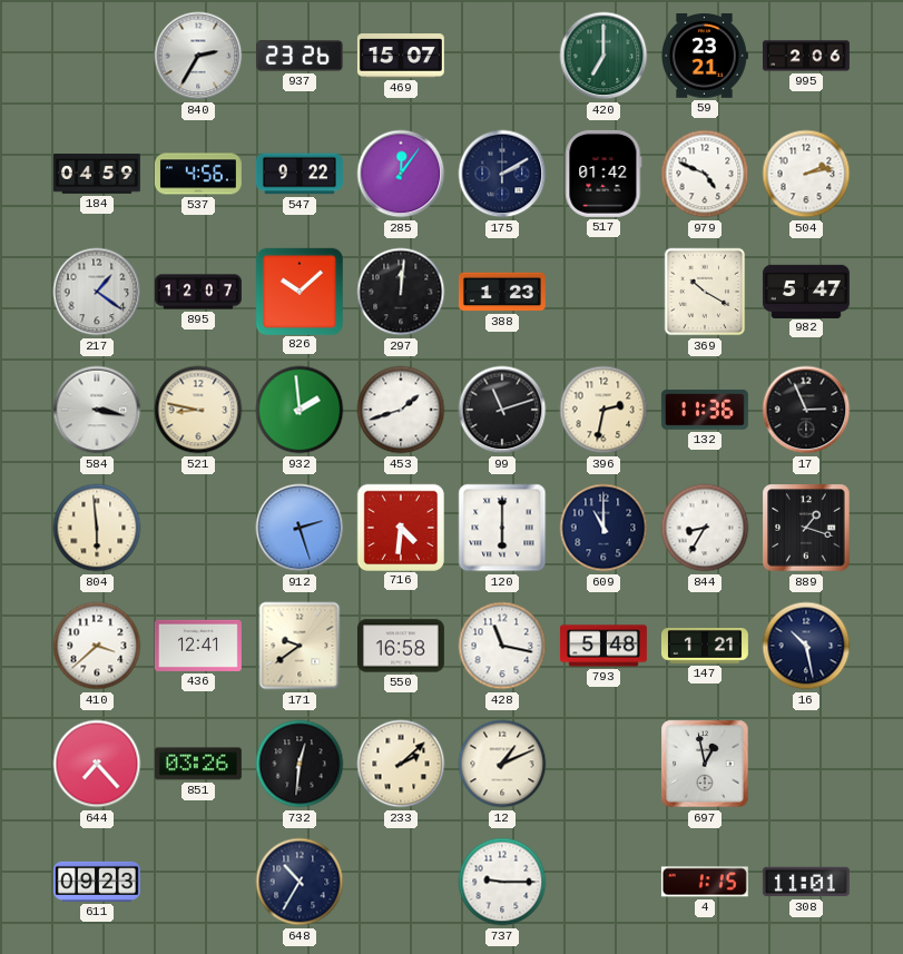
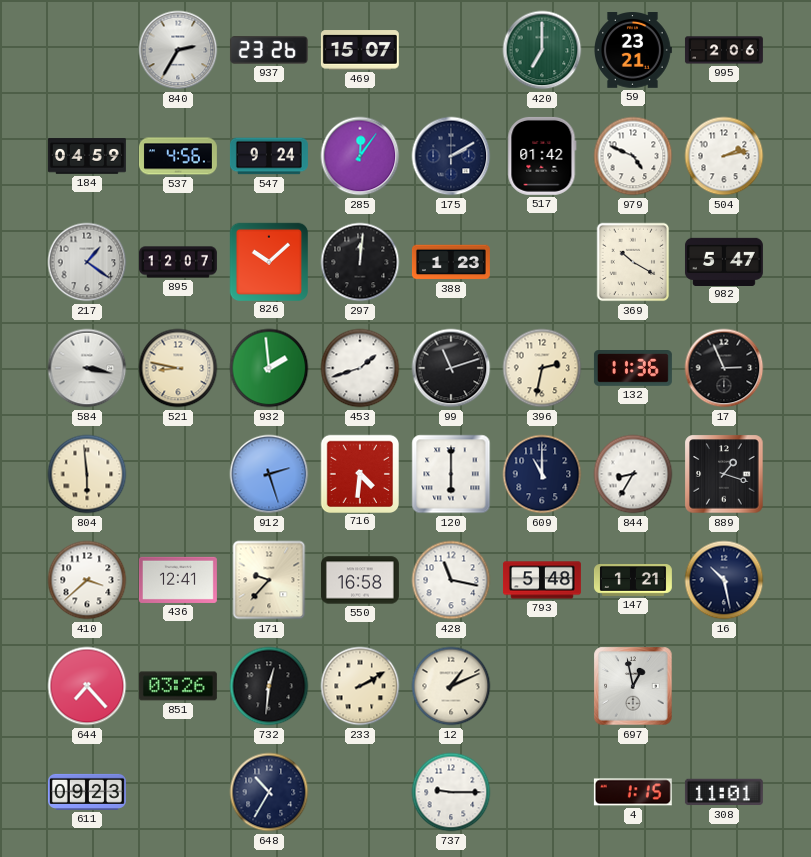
547: 9:22 -> 9:24
171: 9:39 -> 9:37
233: 2:08 -> 2:10
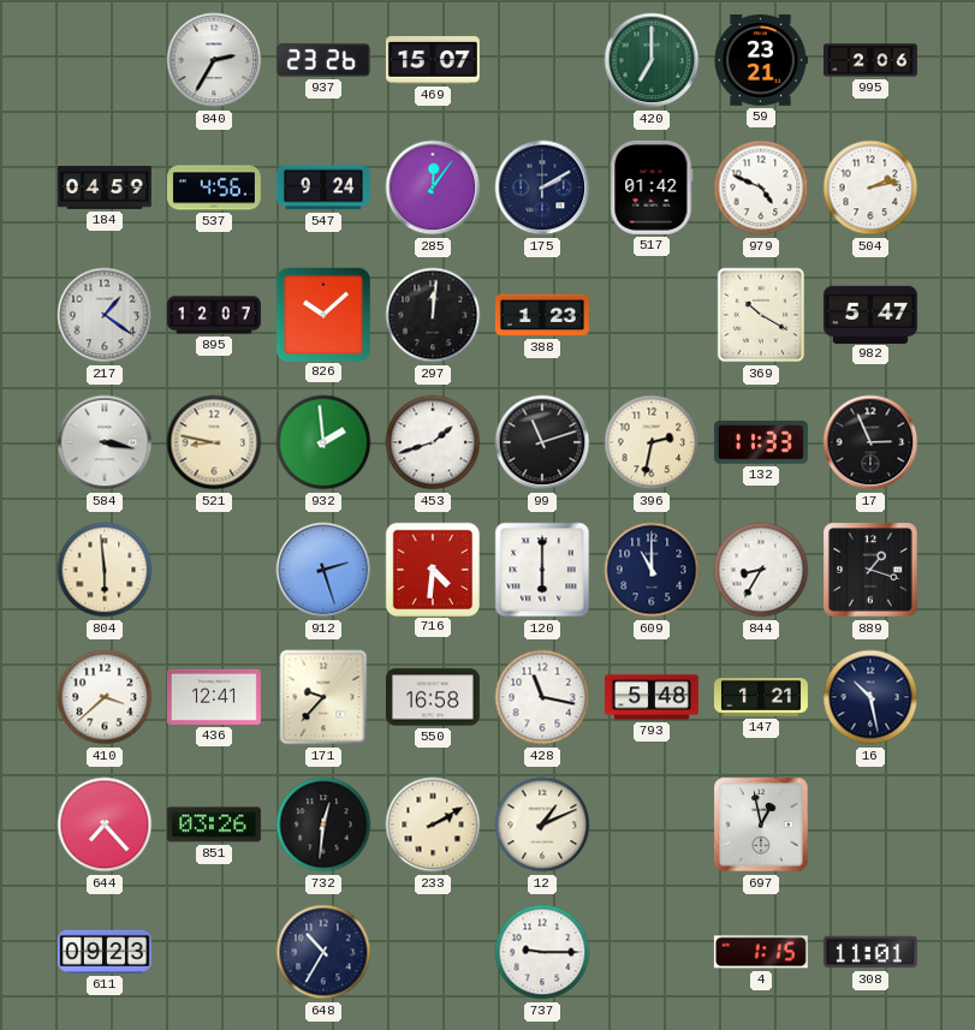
132: 11:36 -> 11:33
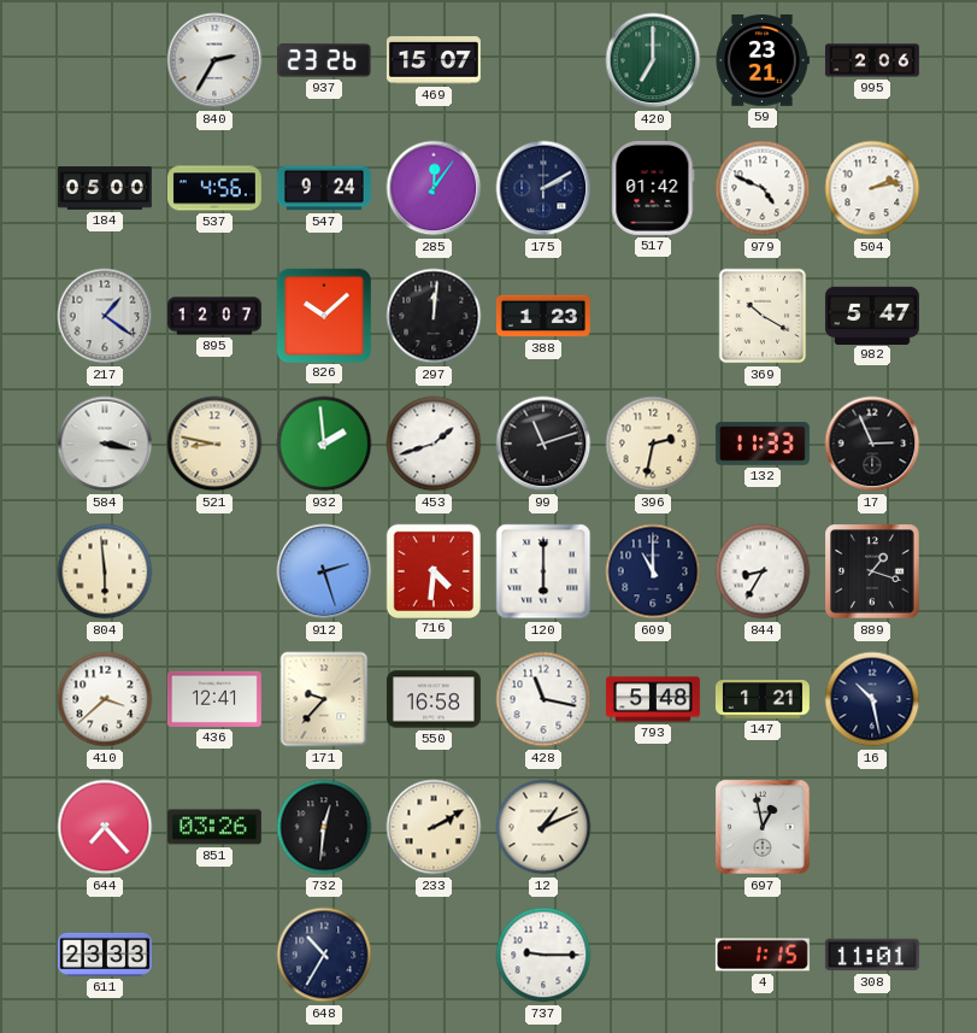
184: 04:59 -> 05:00
611: 09:23 -> 23:33
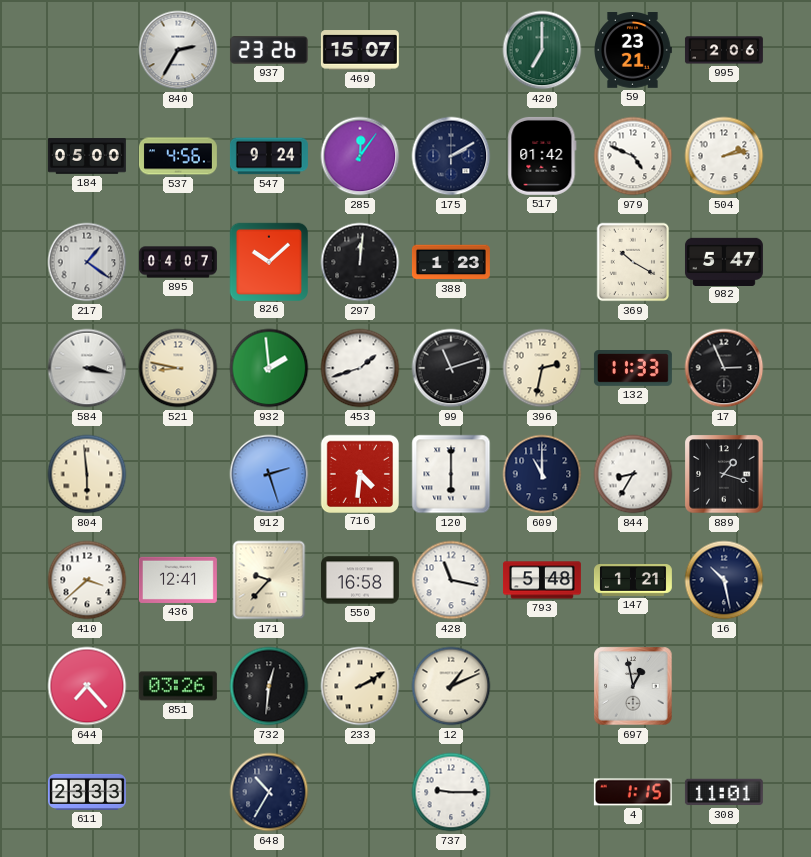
895: 12:07 -> 04:07
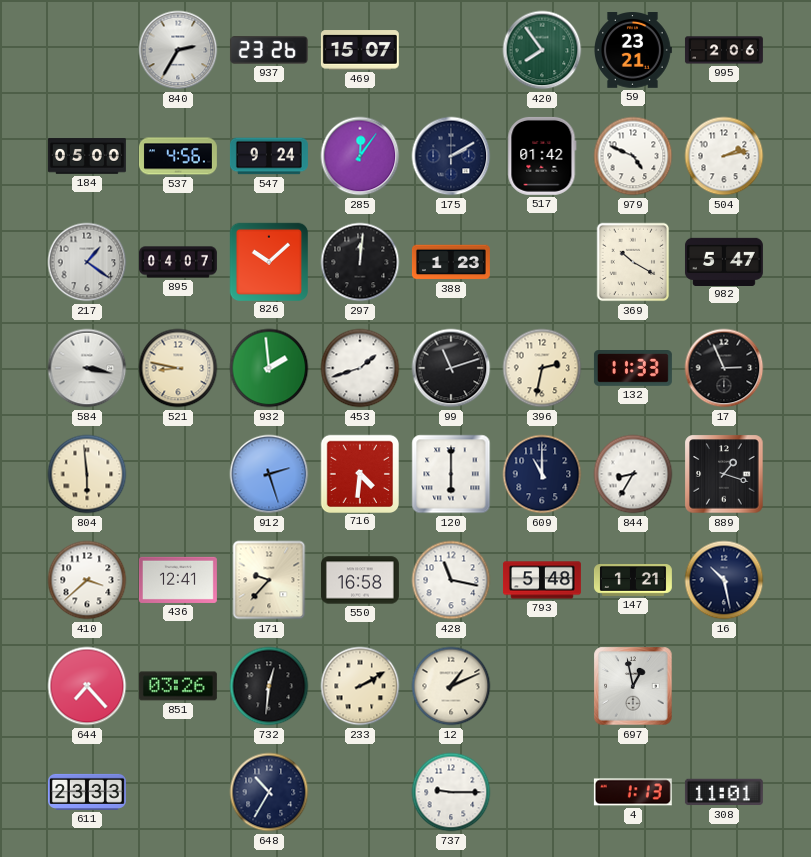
420: 7:00 -> 7:54
4: 1:15 -> 1:13
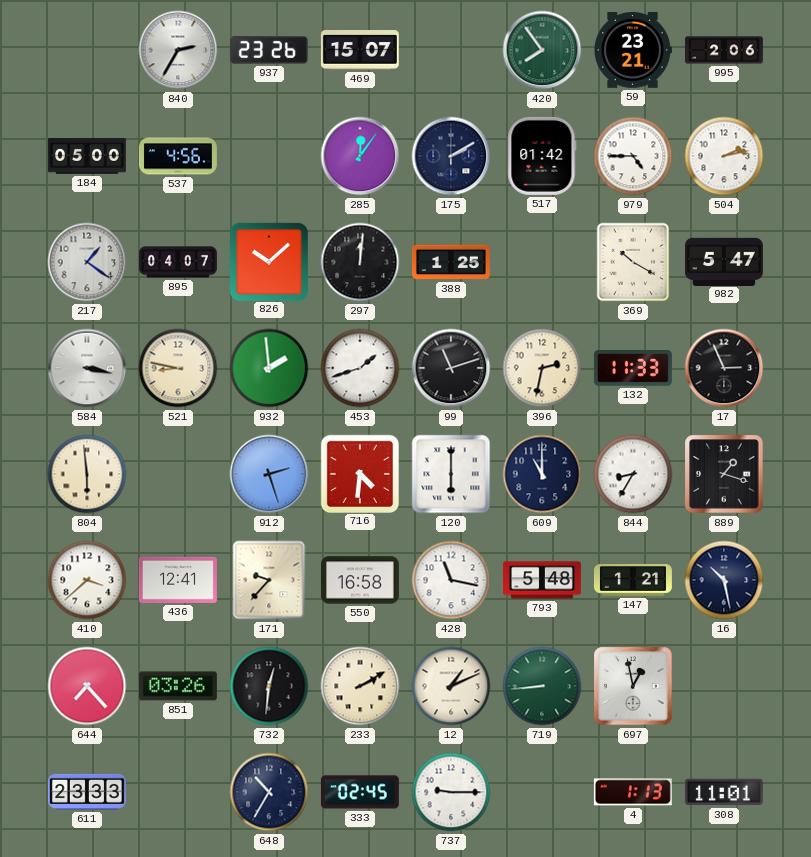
547: 9:24 -> none
979: 4:49 -> 4:45
388: 1:23 -> 1:25
719: none -> 8:44
333: none -> 02:45
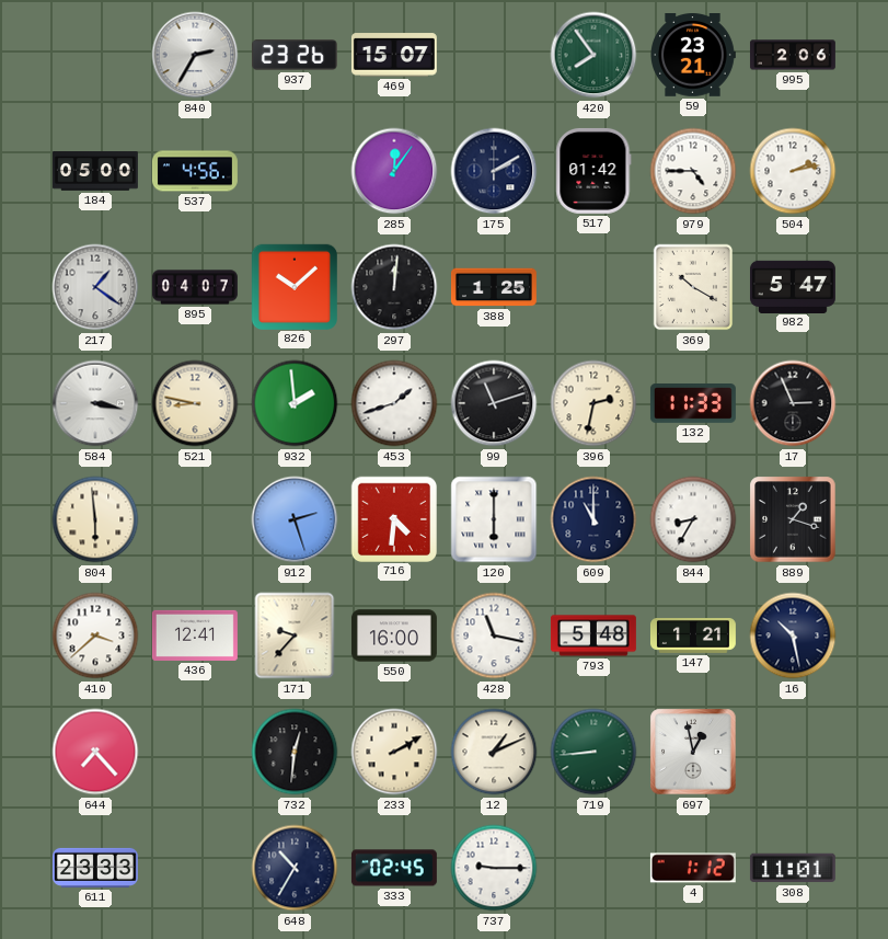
550: 16:58 -> 16:00
851: 03:26 -> none
4: 1:13 -> 1:12
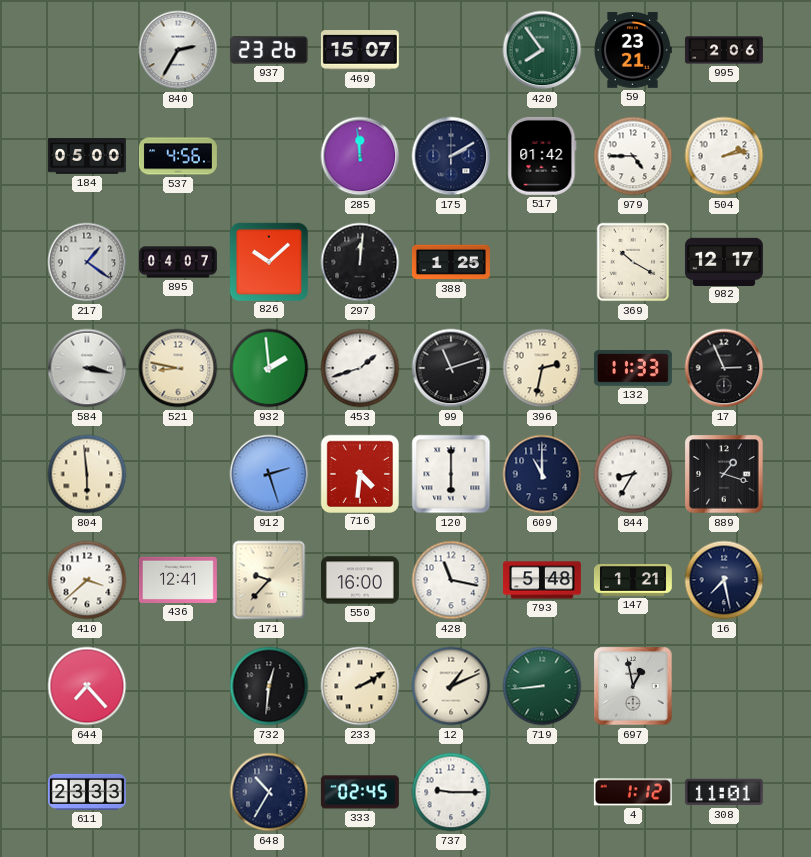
285: 12:06 -> 11:59
982: 5:47 -> 12:17
16: 10:28 -> 7:28
